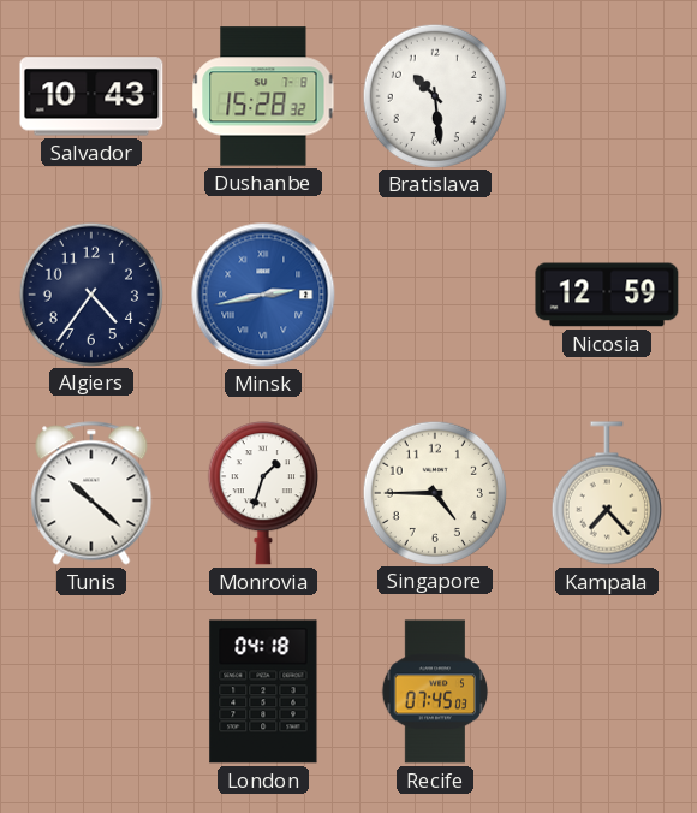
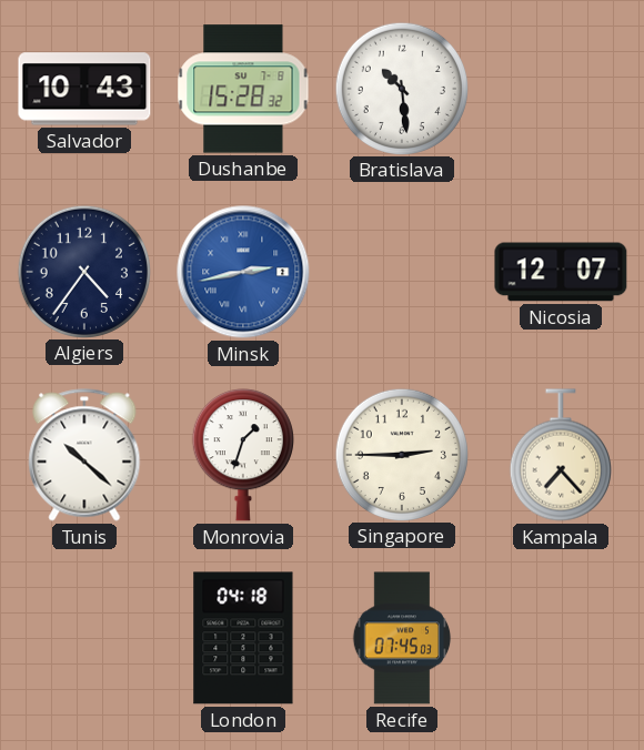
Nicosia: 12:59 -> 12:07
Singapore: 4:45 -> 2:45
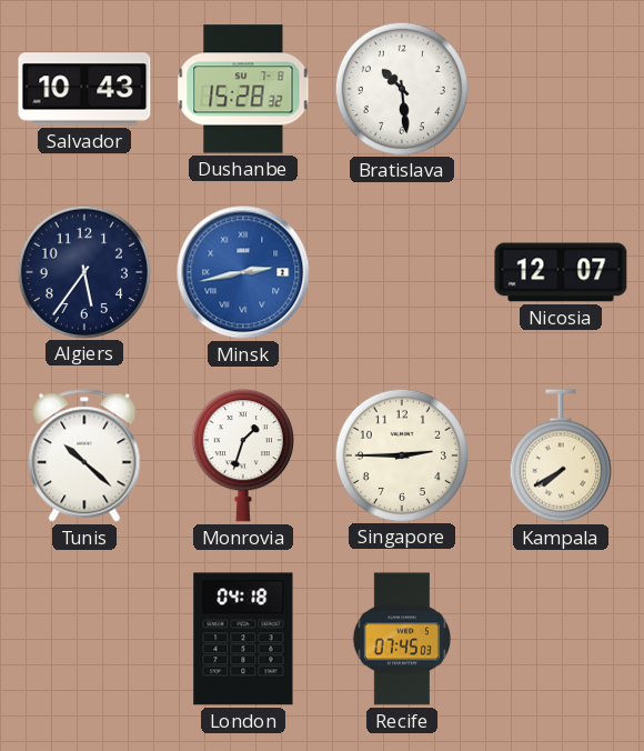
Algiers: 4:36 -> 5:36
Kampala: 7:23 -> 7:40
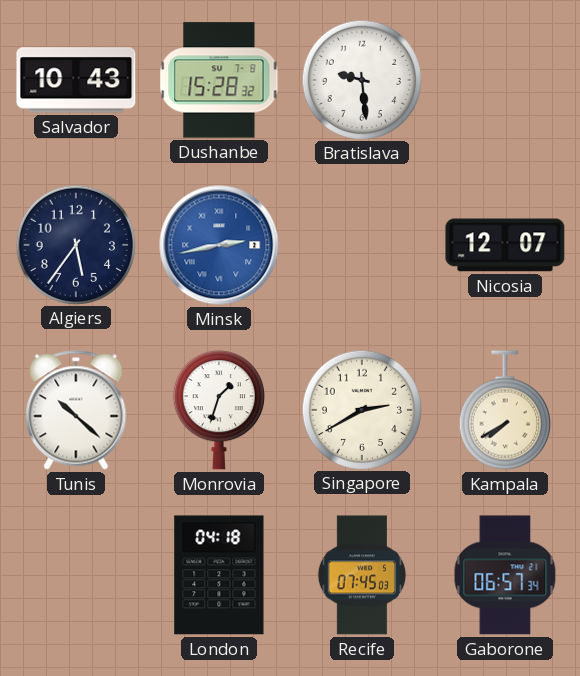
Bratislava: 10:29 -> 9:29
Singapore: 2:45 -> 2:40
Gaborone: none -> 06:57
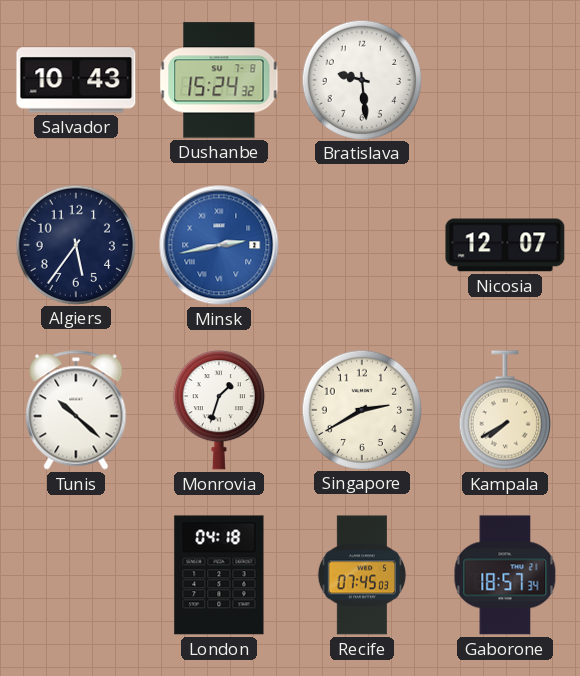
Dushanbe: 15:28 -> 15:24
Gaborone: 06:57 -> 18:57
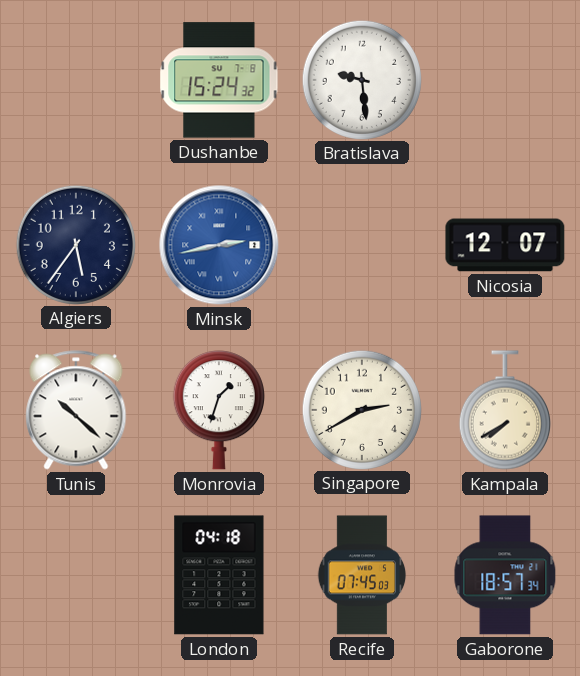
Salvador: 10:43 -> none
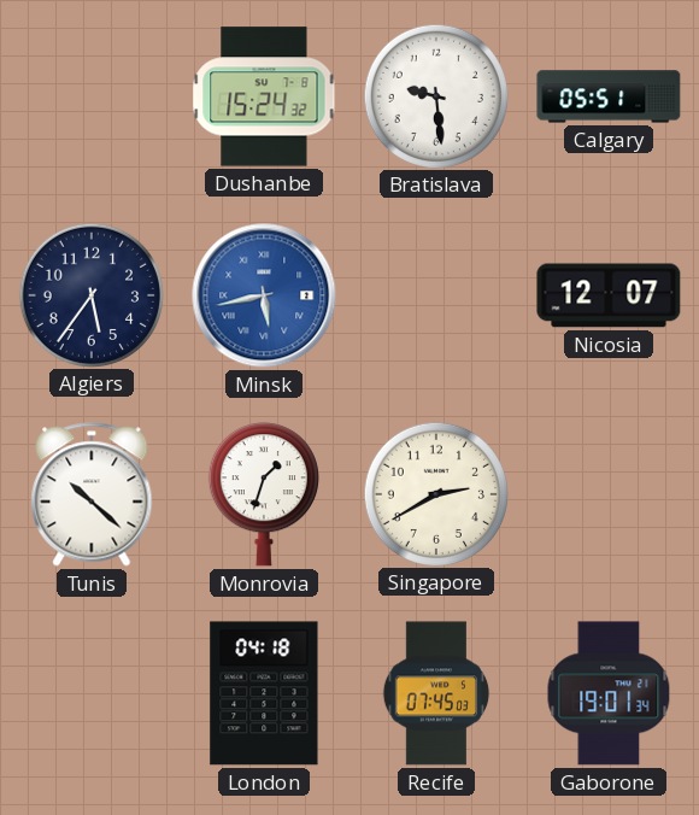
Calgary: none -> 05:51
Minsk: 2:43 -> 5:43
Kampala: 7:40 -> none
Gaborone: 18:57 -> 19:01
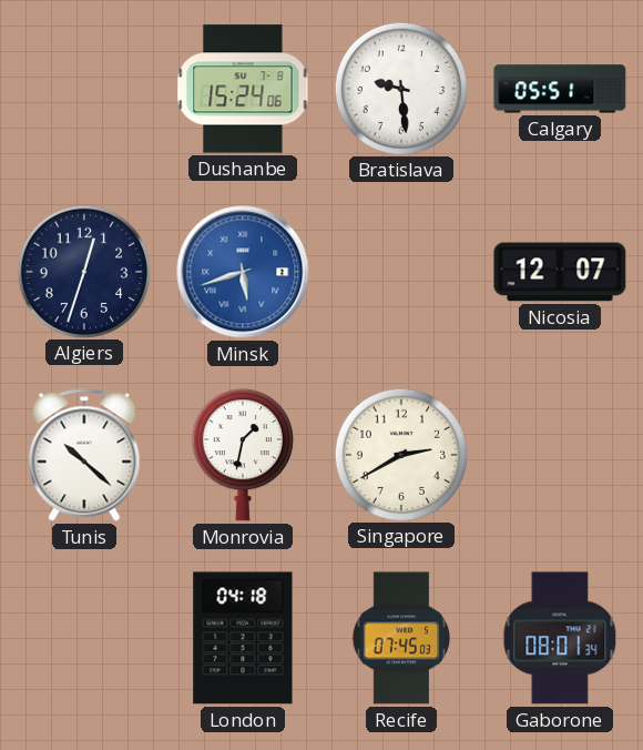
Dushanbe: 15:24:32 -> 15:24:06
Algiers: 5:36 -> 12:33
Minsk: 5:43 -> 5:42
Monrovia: 1:33 -> 1:32
Gaborone: 19:01 -> 08:01
